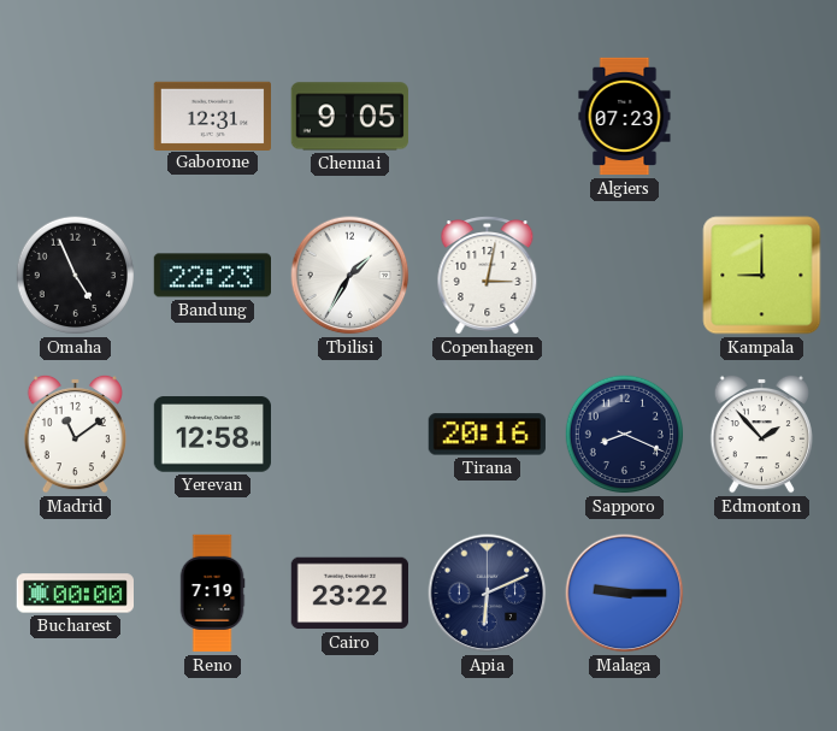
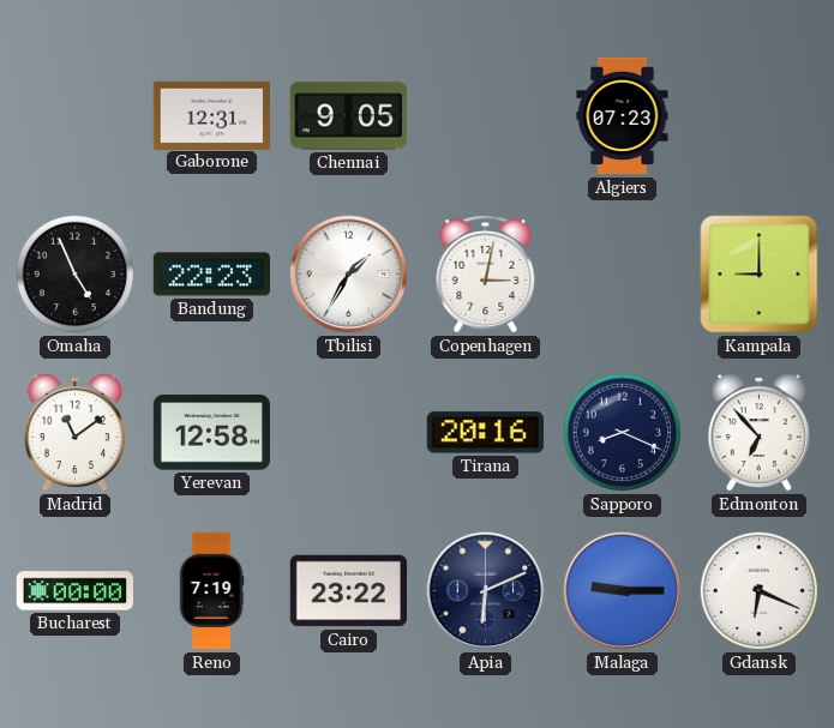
Edmonton: 1:53 -> 6:53
Gdansk: none -> 6:19
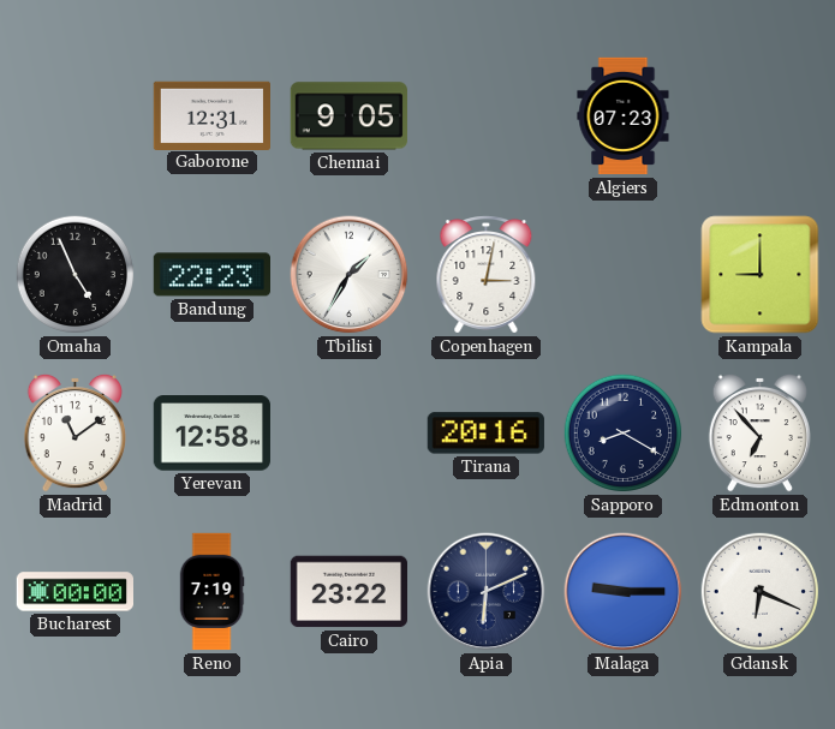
Sapporo: 8:19 -> 8:20
